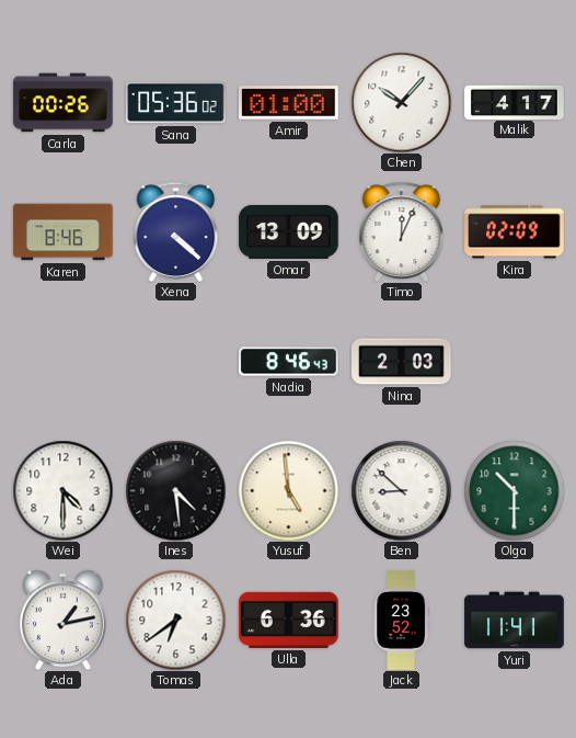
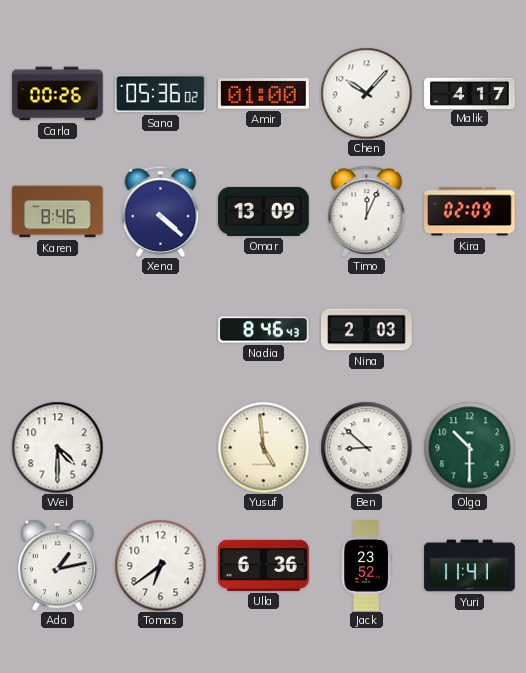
Ines: 4:29 -> none
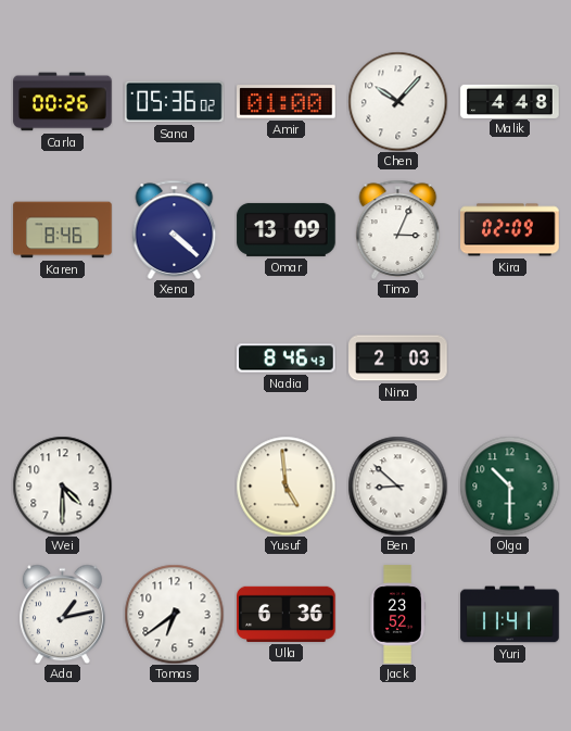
Malik: 4:17 -> 4:48
Timo: 12:04 -> 3:04
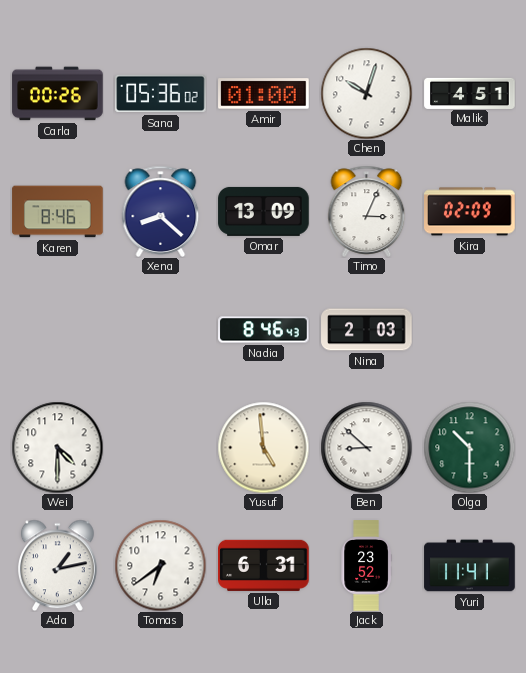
Chen: 10:07 -> 10:03
Malik: 4:48 -> 4:51
Xena: 4:22 -> 8:22
Ulla: 6:36 -> 6:31
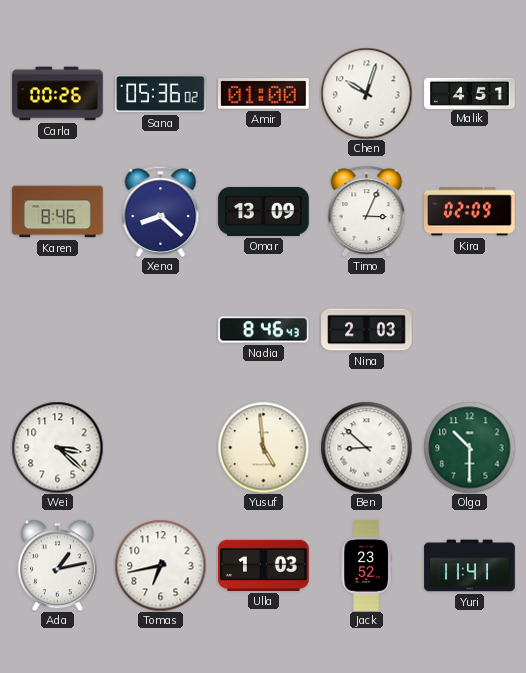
Wei: 4:30 -> 3:22
Tomas: 6:39 -> 6:43
Ulla: 6:31 -> 1:03
